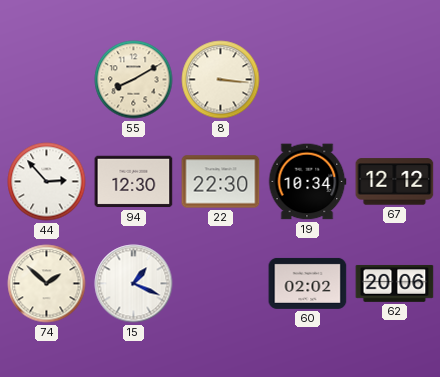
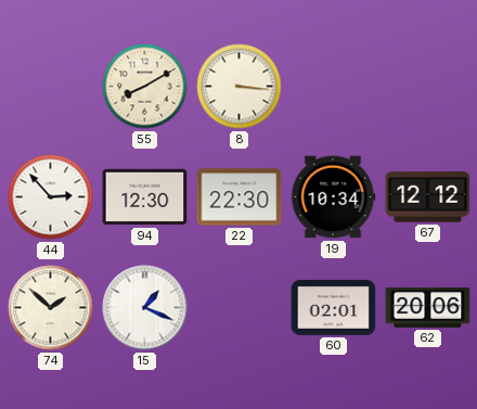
60: 02:02 -> 02:01
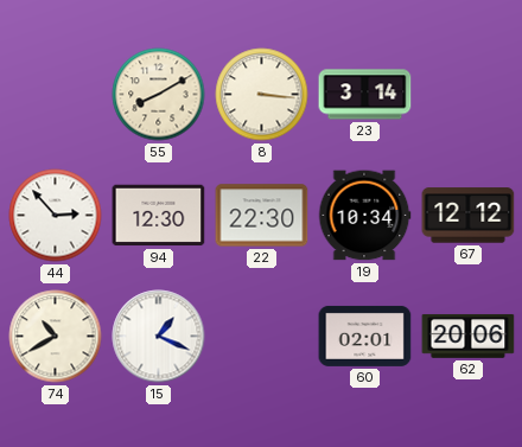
23: none -> 3:14
74: 1:52 -> 10:40
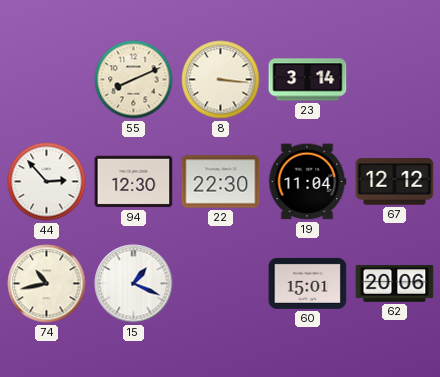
55: 8:10 -> 8:11
19: 10:34 -> 11:04
74: 10:40 -> 10:43
60: 02:01 -> 15:01
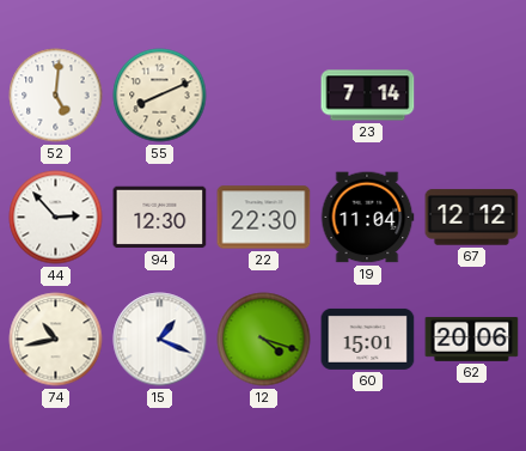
52: none -> 5:01
8: 3:16 -> none
23: 3:14 -> 7:14
12: none -> 4:18
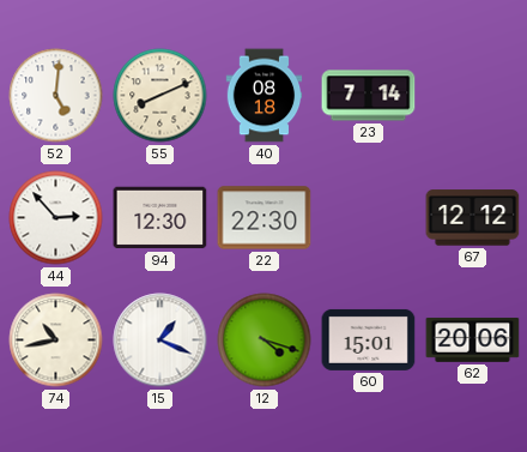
40: none -> 08:18
19: 11:04 -> none
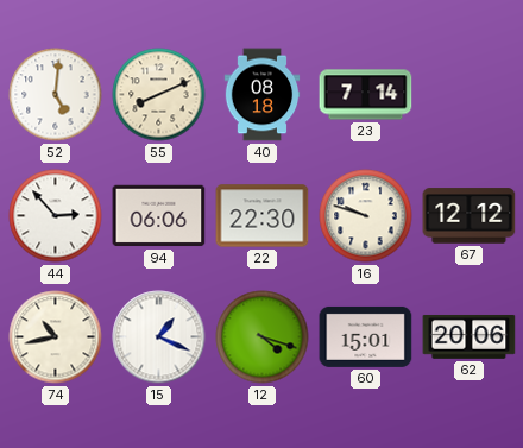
94: 12:30 -> 06:06
16: none -> 9:48
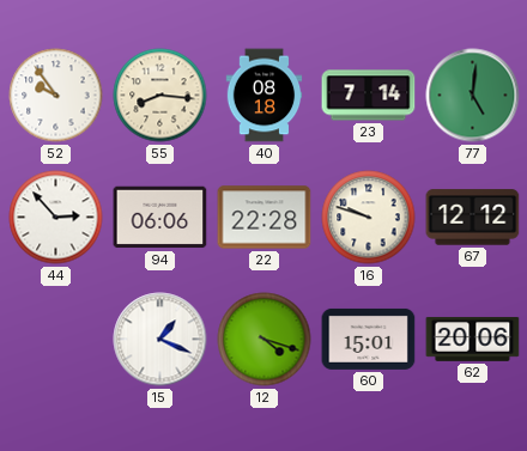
52: 5:01 -> 9:54
55: 8:11 -> 8:16
77: none -> 5:01
22: 22:30 -> 22:28
74: 10:43 -> none
